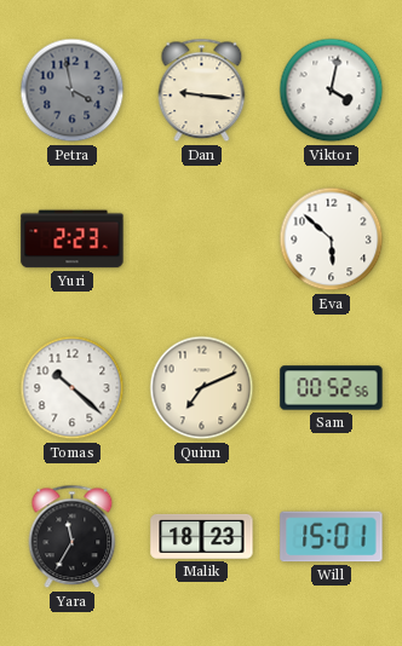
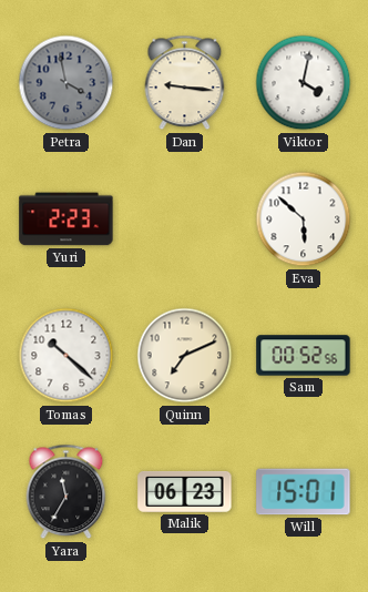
Malik: 18:23 -> 06:23
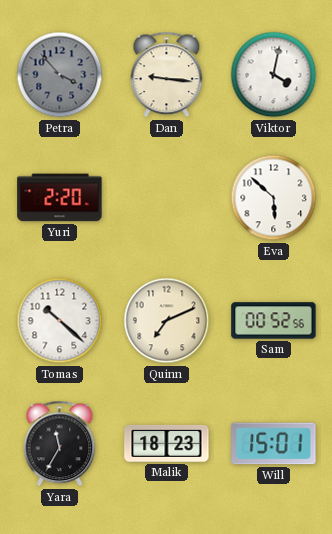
Petra: 3:58 -> 3:53
Yuri: 2:23 -> 2:20
Malik: 06:23 -> 18:23
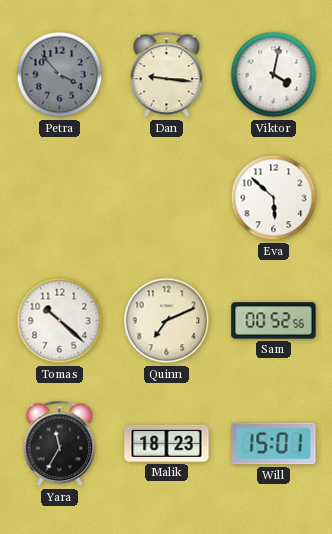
Yuri: 2:20 -> none
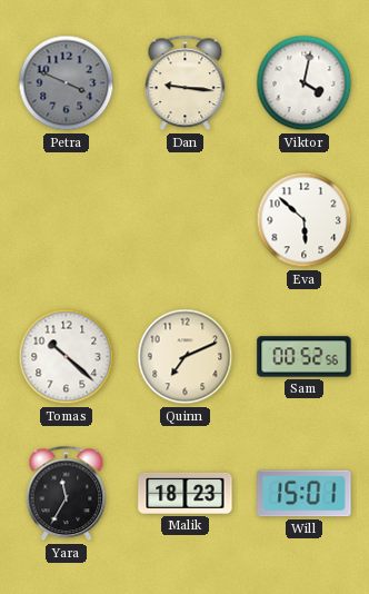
Petra: 3:53 -> 3:49
